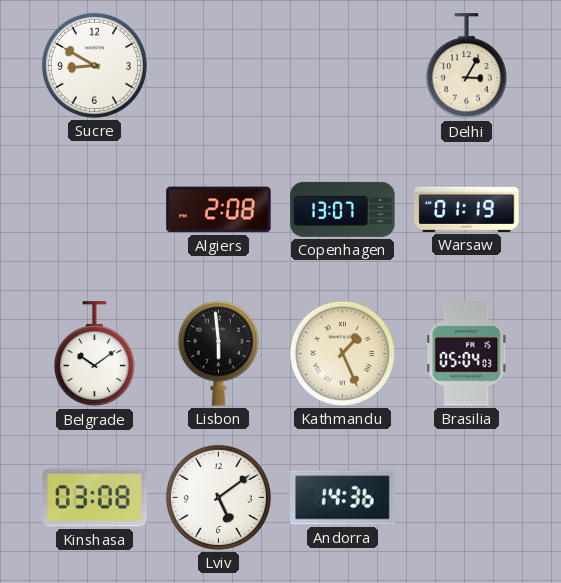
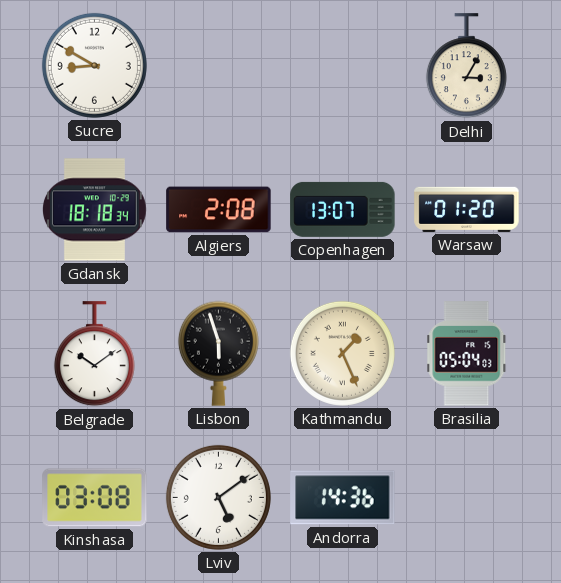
Gdansk: none -> 18:18
Warsaw: 01:19 -> 01:20
Lisbon: 5:59 -> 5:57
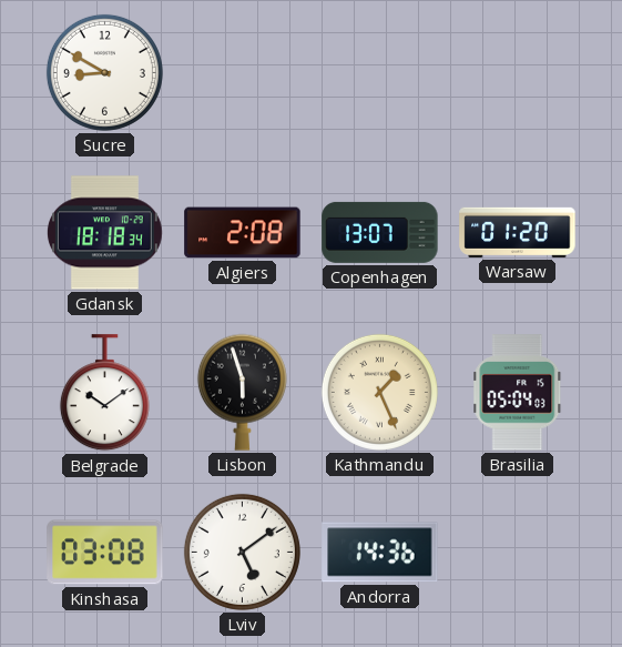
Delhi: 3:05 -> none
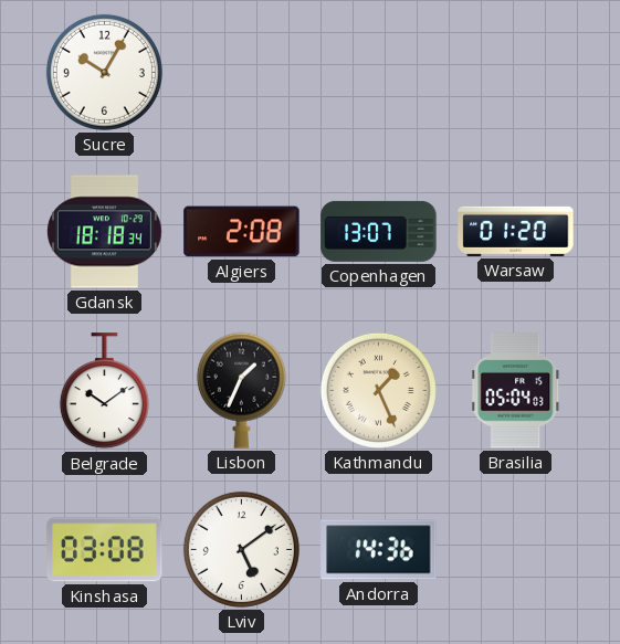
Sucre: 8:50 -> 10:05
Lisbon: 5:57 -> 1:34
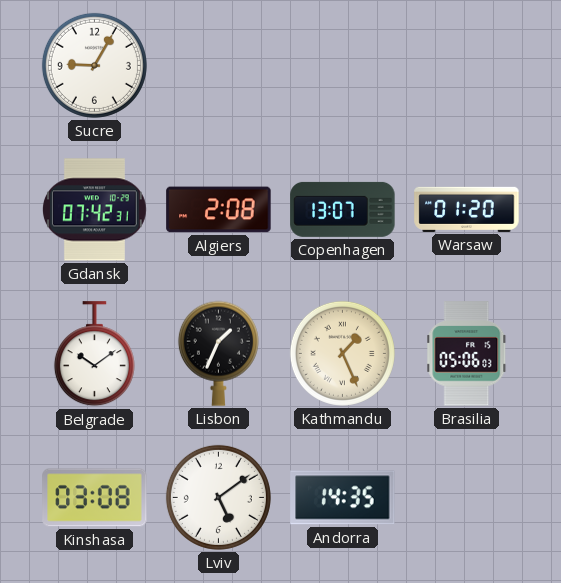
Sucre: 10:05 -> 9:05
Gdansk: 18:18 -> 07:42
Brasilia: 05:04 -> 05:06
Andorra: 14:36 -> 14:35
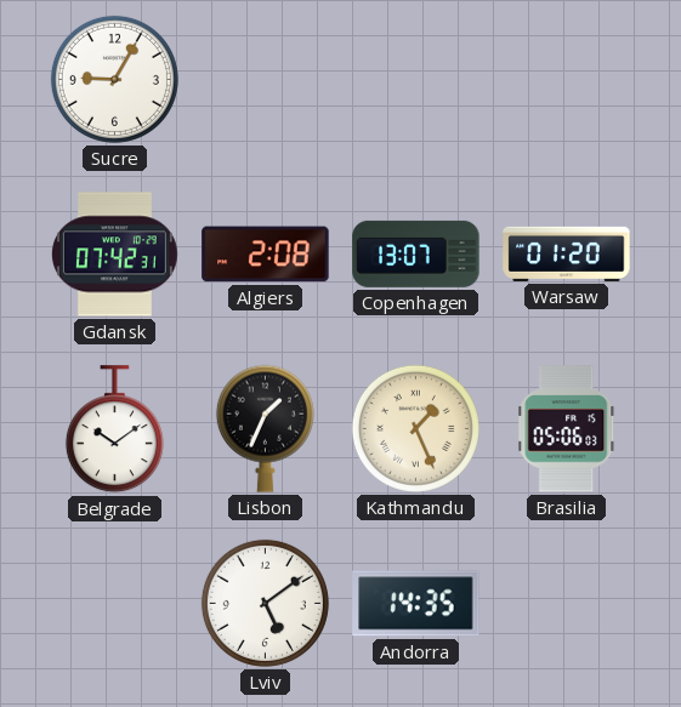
Kinshasa: 03:08 -> none
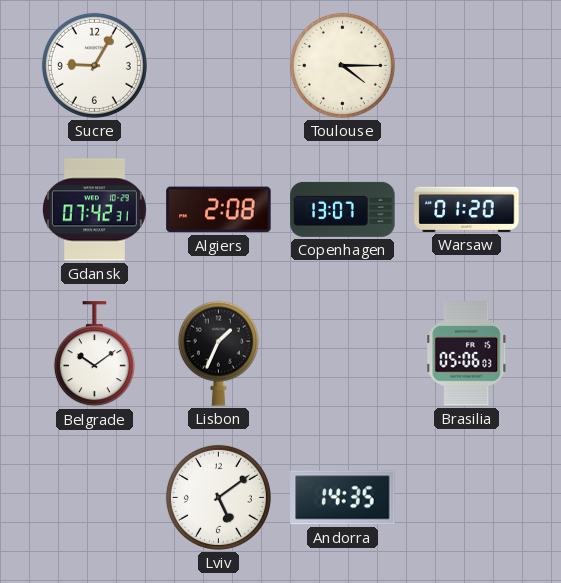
Toulouse: none -> 4:15
Kathmandu: 1:26 -> none
